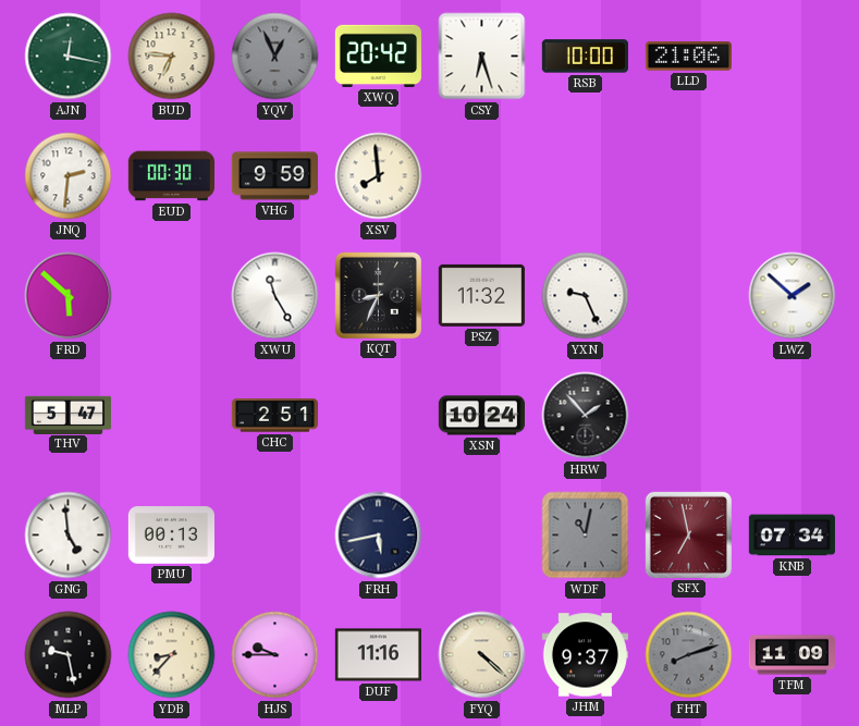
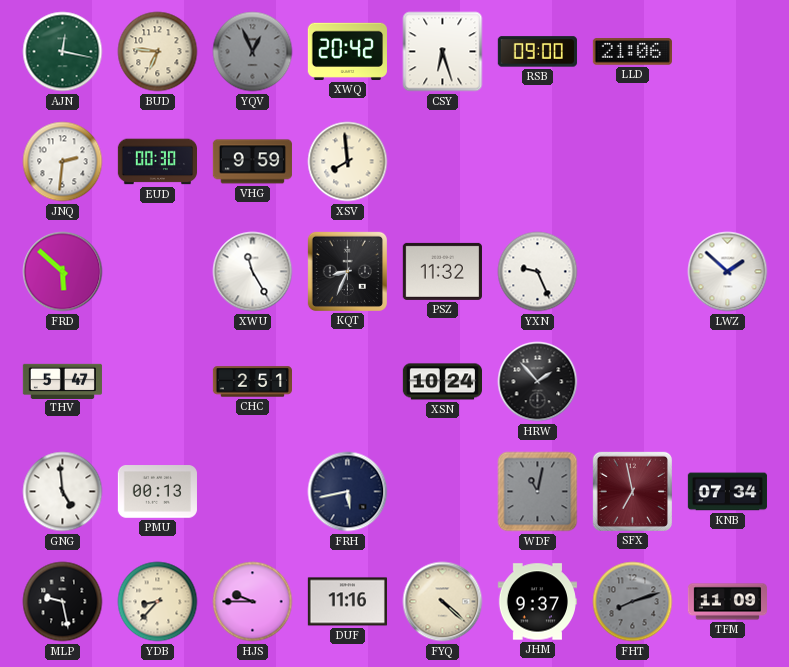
RSB: 10:00 -> 09:00
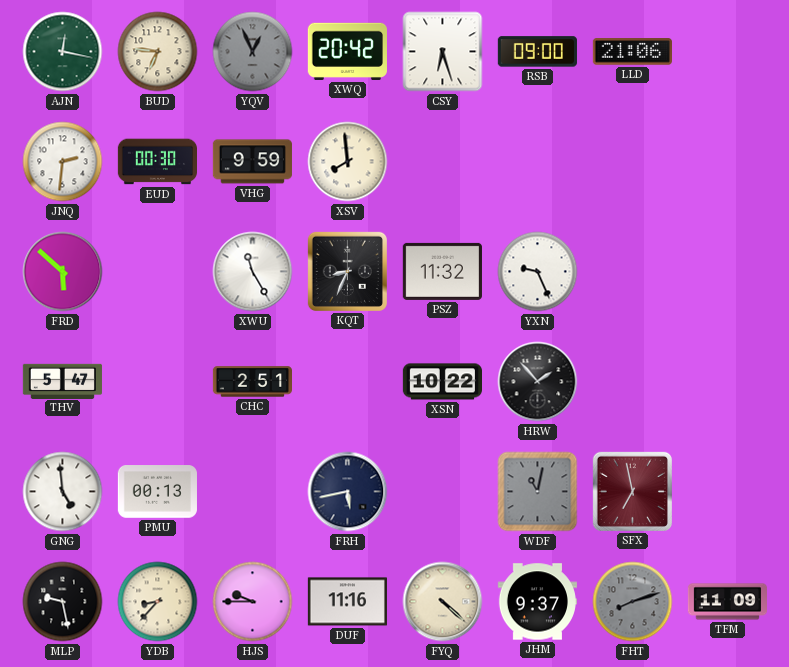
LWZ: 1:52 -> none
XSN: 10:24 -> 10:22
KNB: 07:34 -> none
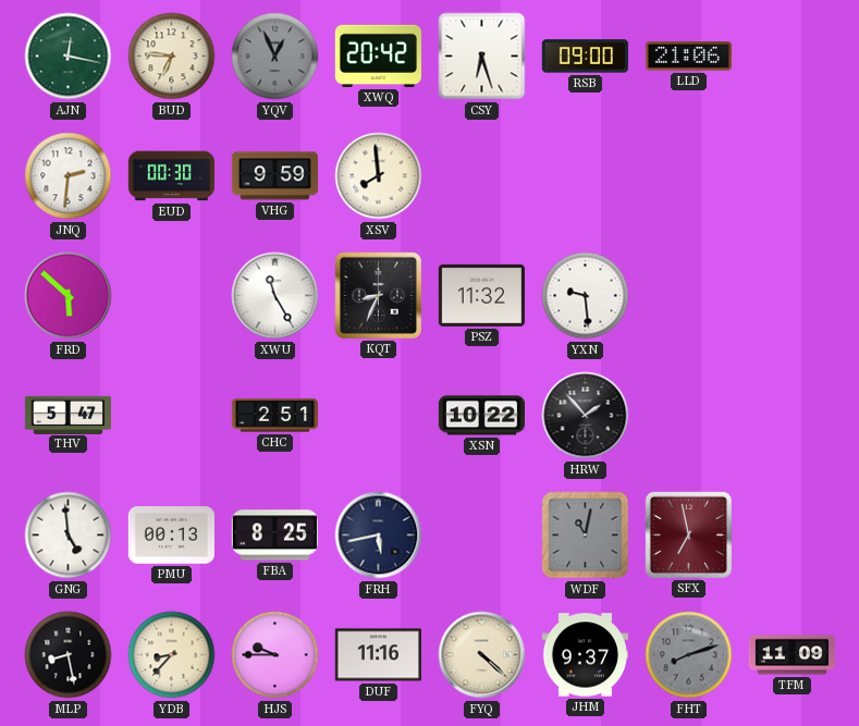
YXN: 9:26 -> 9:29
FBA: none -> 8:25
MLP: 9:28 -> 8:28
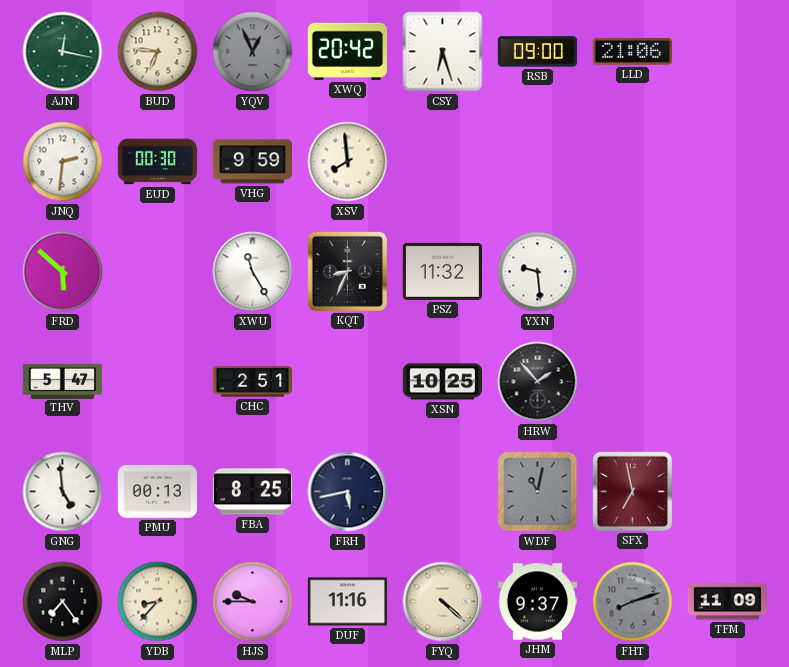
XSN: 10:22 -> 10:25
MLP: 8:28 -> 7:24
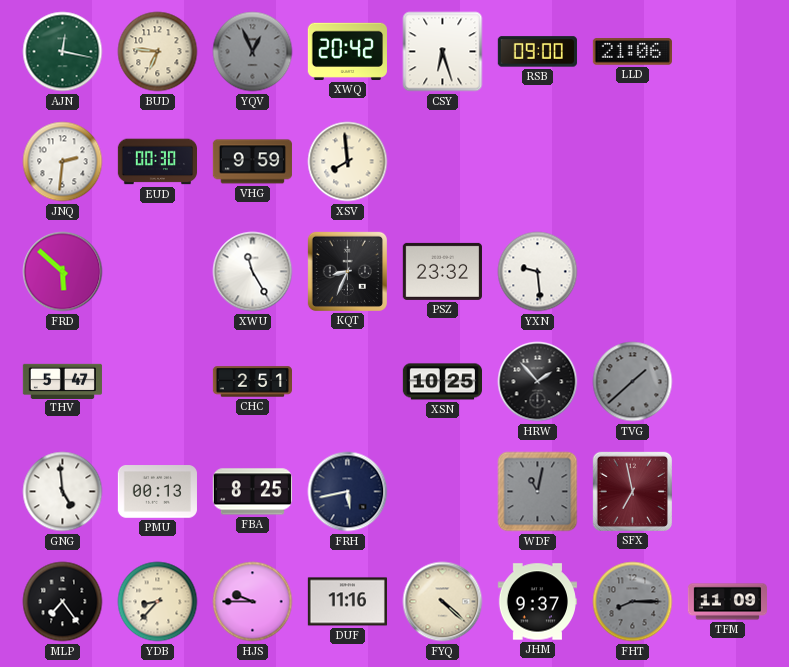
PSZ: 11:32 -> 23:32
TVG: none -> 1:38
FHT: 8:12 -> 8:15
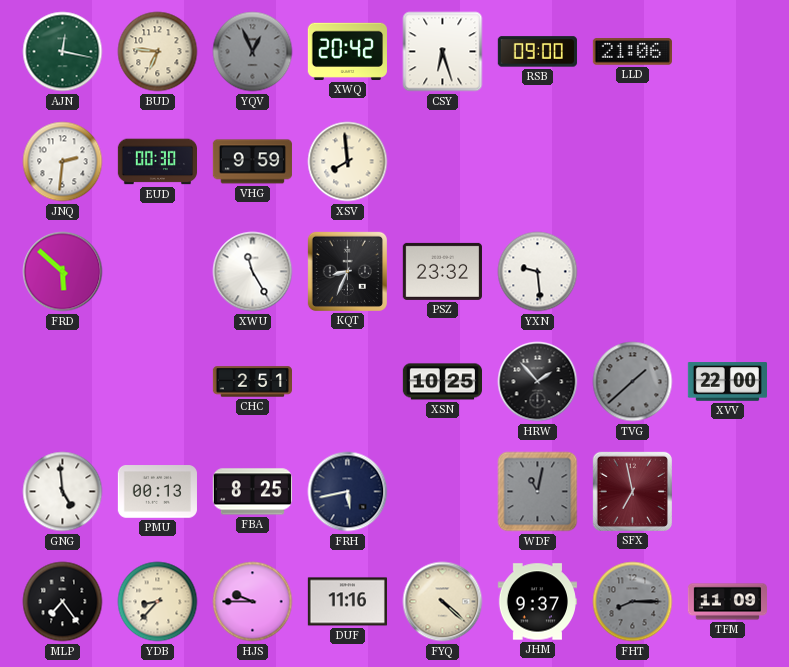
THV: 5:47 -> none
XVV: none -> 22:00
